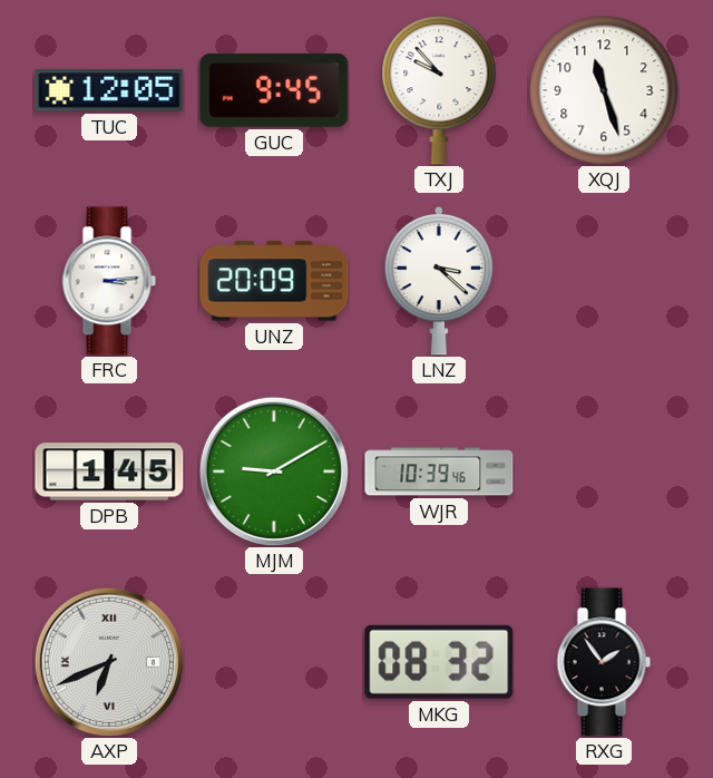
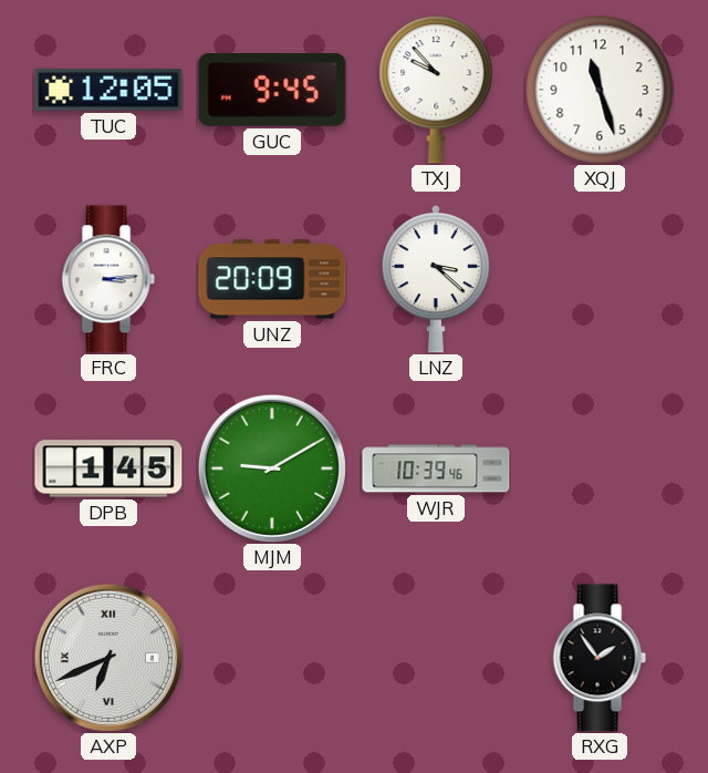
MKG: 08:32 -> none
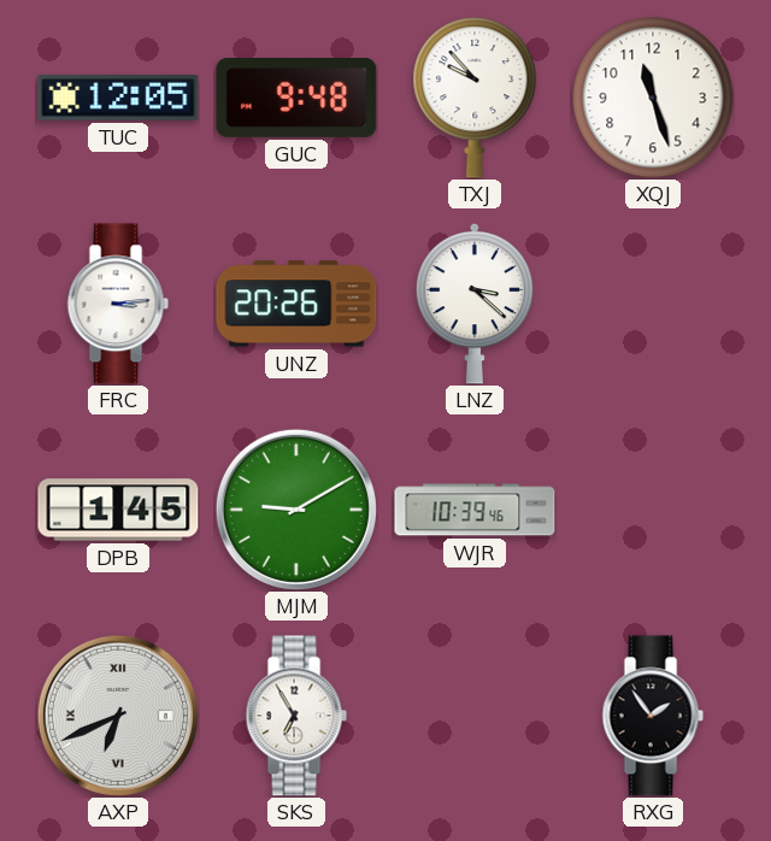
GUC: 9:45 -> 9:48
UNZ: 20:09 -> 20:26
SKS: none -> 6:55
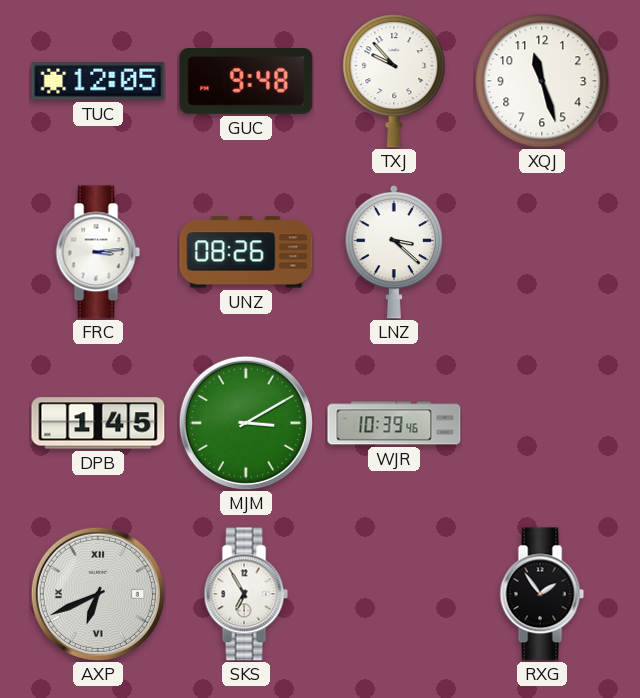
UNZ: 20:26 -> 08:26
MJM: 9:10 -> 3:10
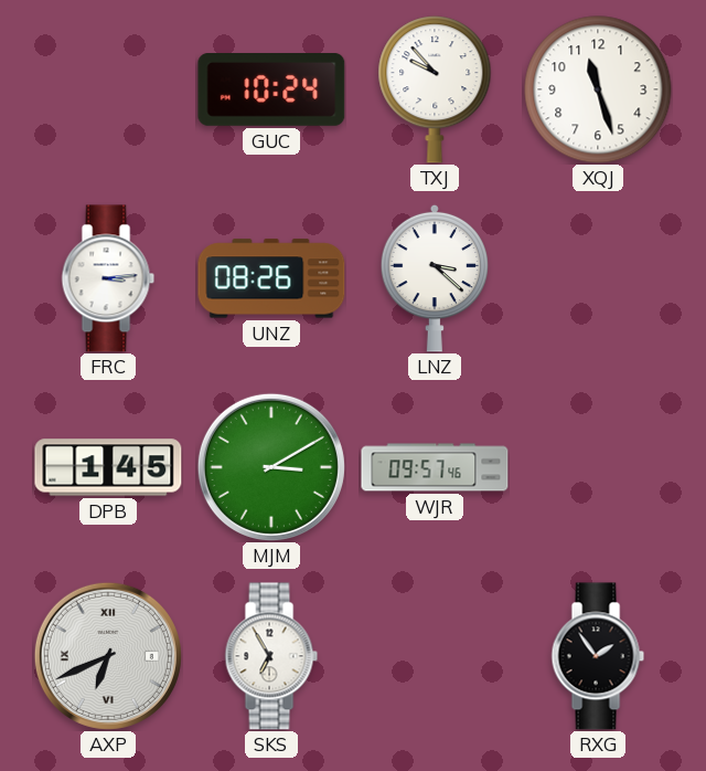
TUC: 12:05 -> none
GUC: 9:48 -> 10:24
WJR: 10:39 -> 09:57
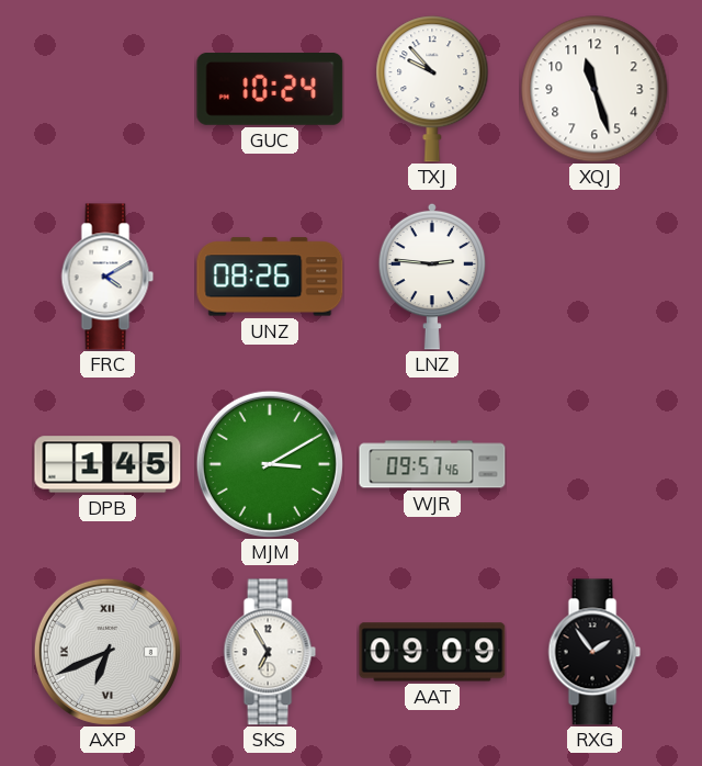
FRC: 3:14 -> 4:10
LNZ: 3:22 -> 2:46
AAT: none -> 09:09
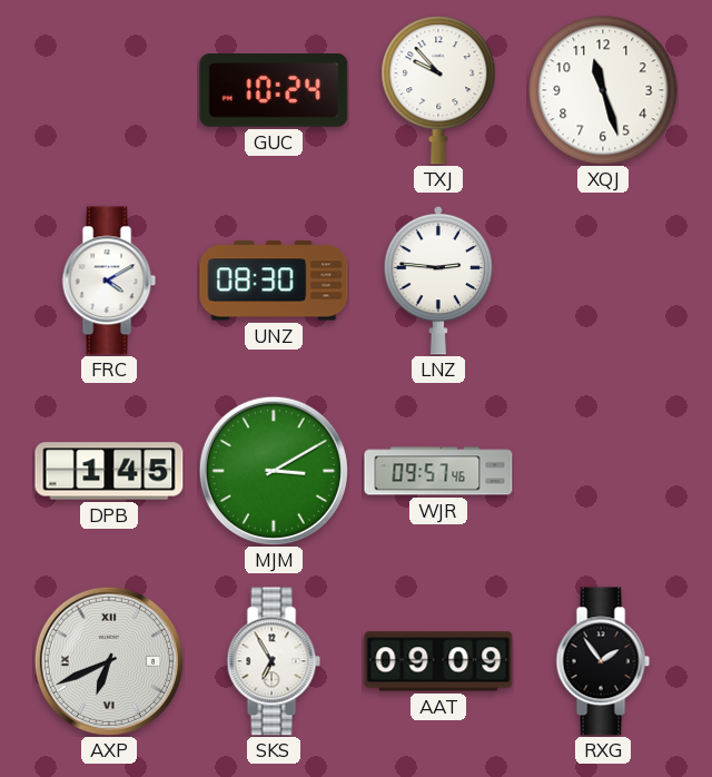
UNZ: 08:26 -> 08:30
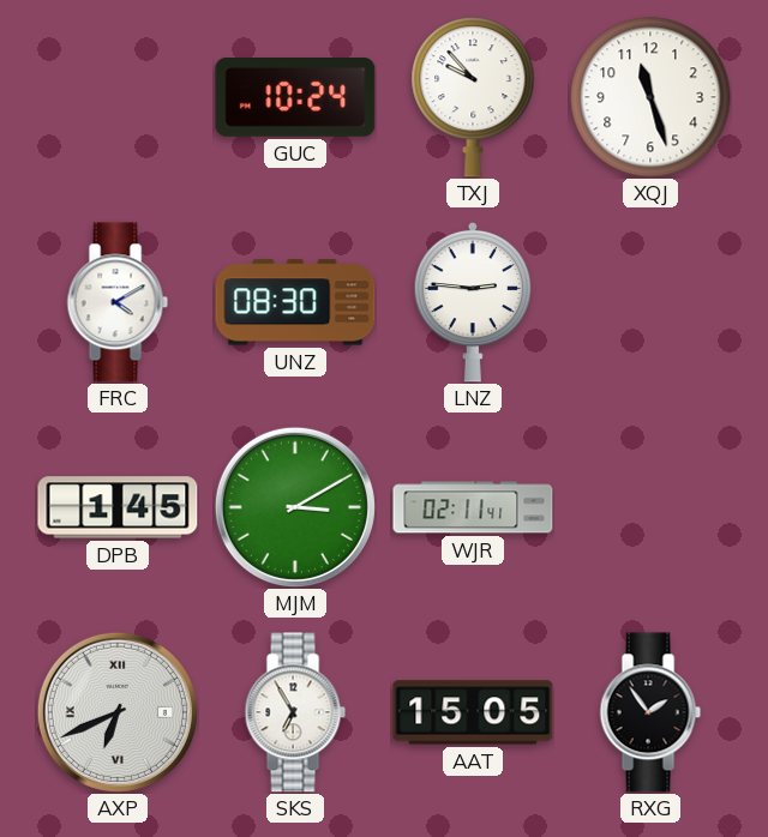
WJR: 09:57 -> 02:11
AAT: 09:09 -> 15:05
